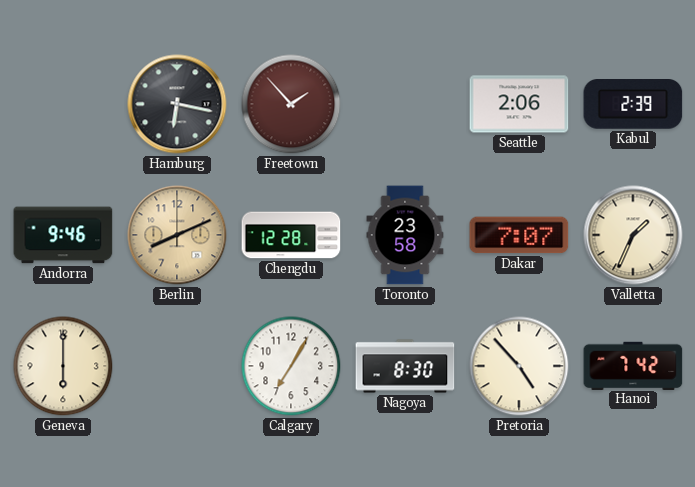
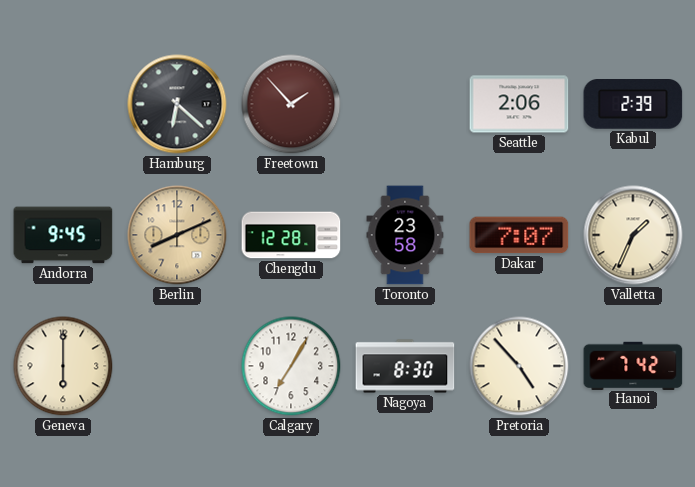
Hamburg: 6:17 -> 6:22
Andorra: 9:46 -> 9:45
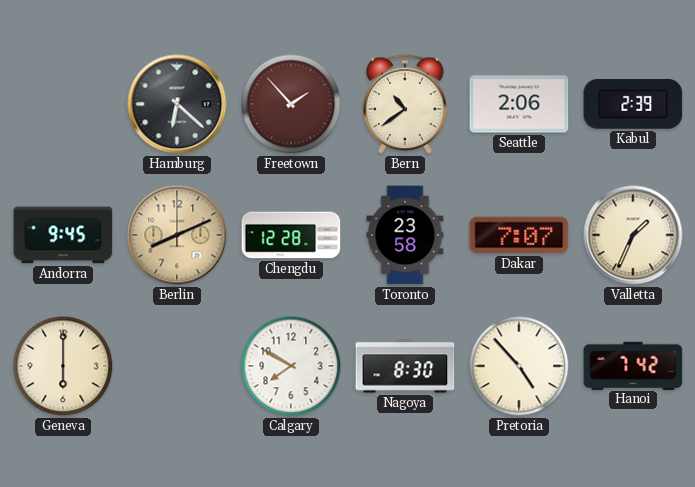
Bern: none -> 10:39
Calgary: 7:05 -> 7:50
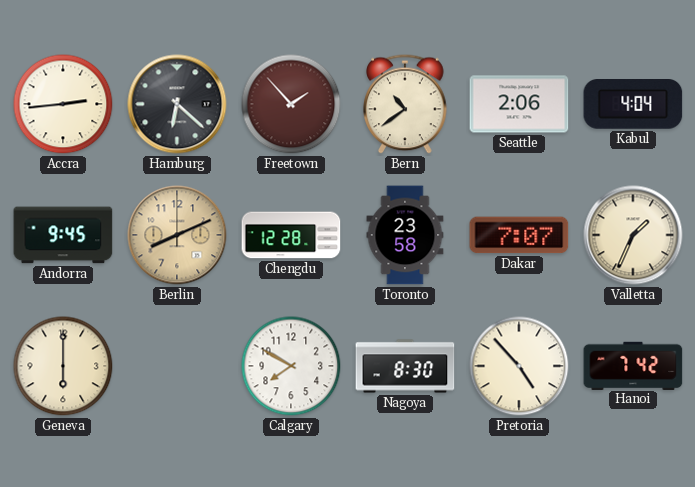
Accra: none -> 2:44
Kabul: 2:39 -> 4:04
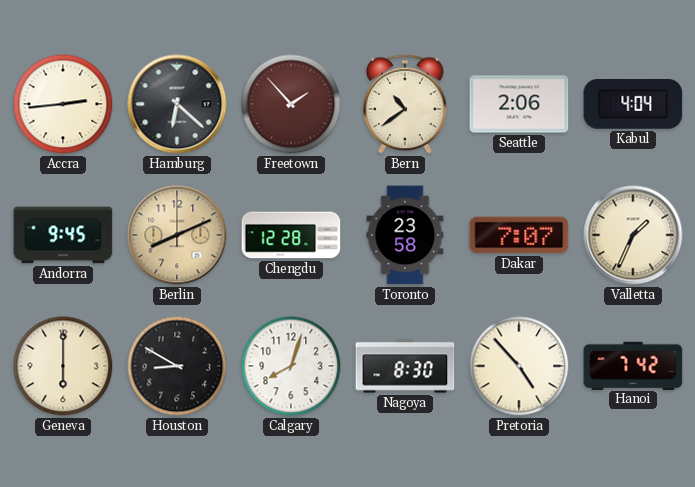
Houston: none -> 8:50
Calgary: 7:50 -> 8:03
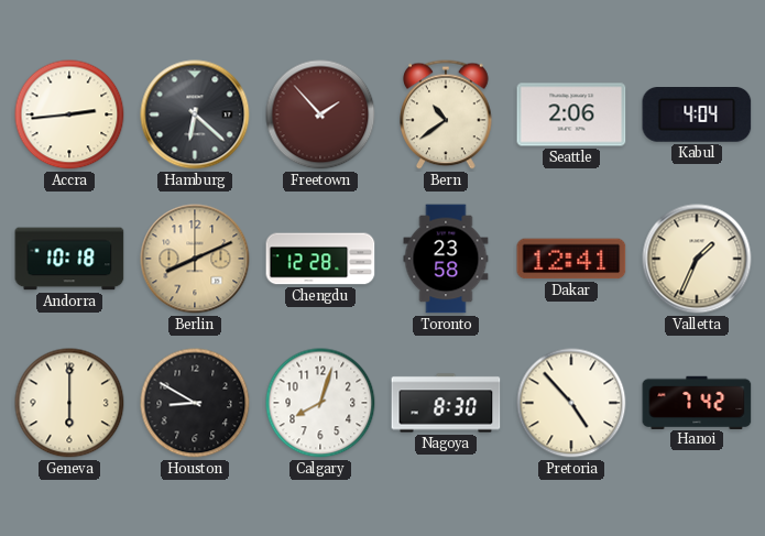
Andorra: 9:45 -> 10:18
Dakar: 7:07 -> 12:41
